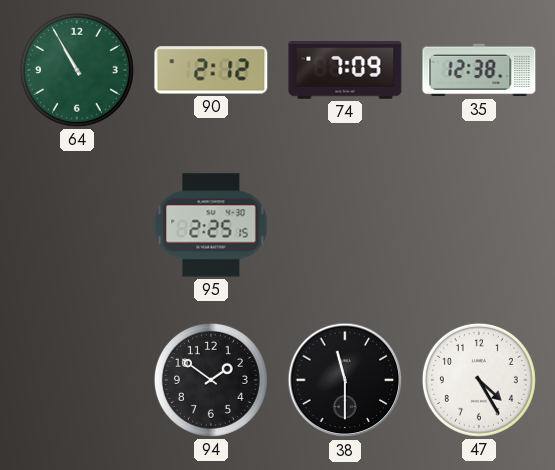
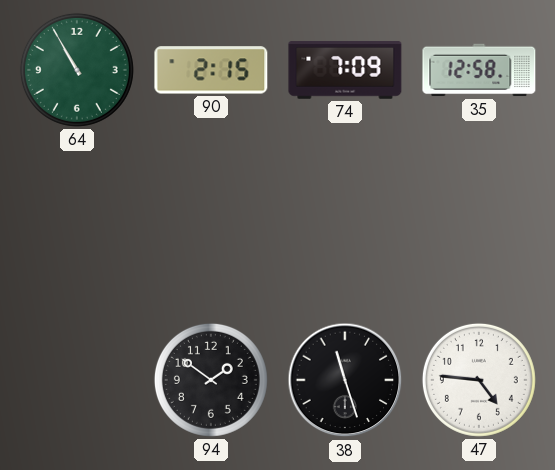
90: 2:12 -> 2:15
35: 12:38 -> 12:58
95: 2:25 -> none
38: 11:30 -> 11:27
47: 4:25 -> 4:46
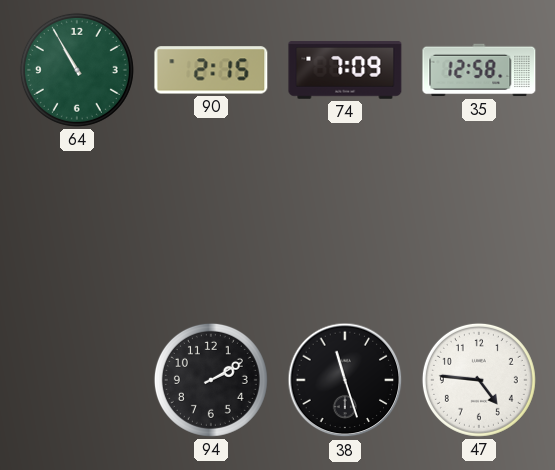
94: 1:51 -> 2:10
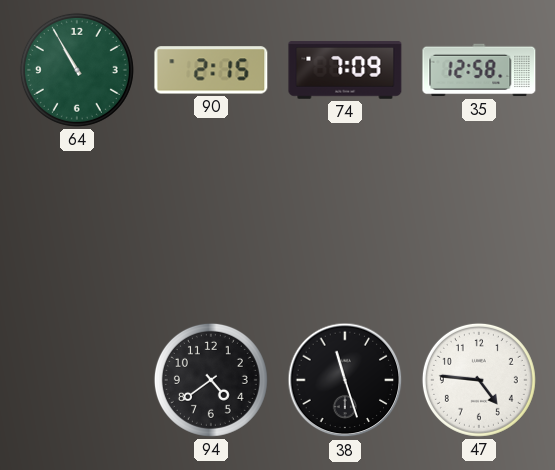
94: 2:10 -> 4:39
